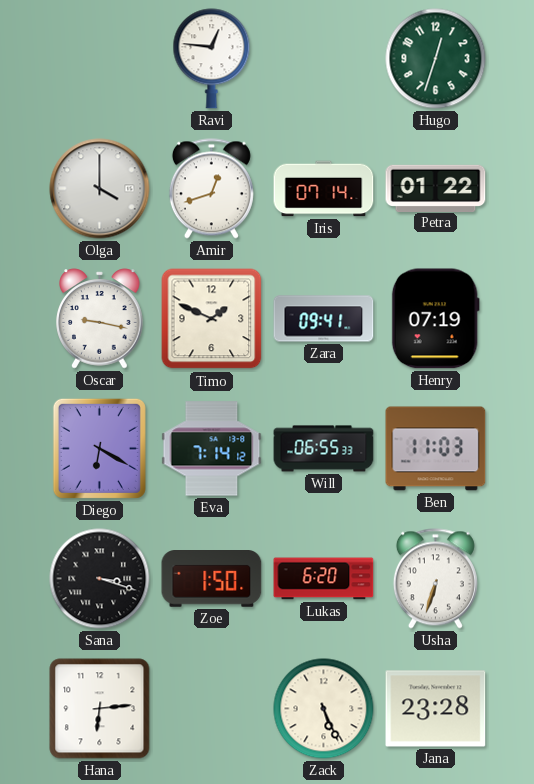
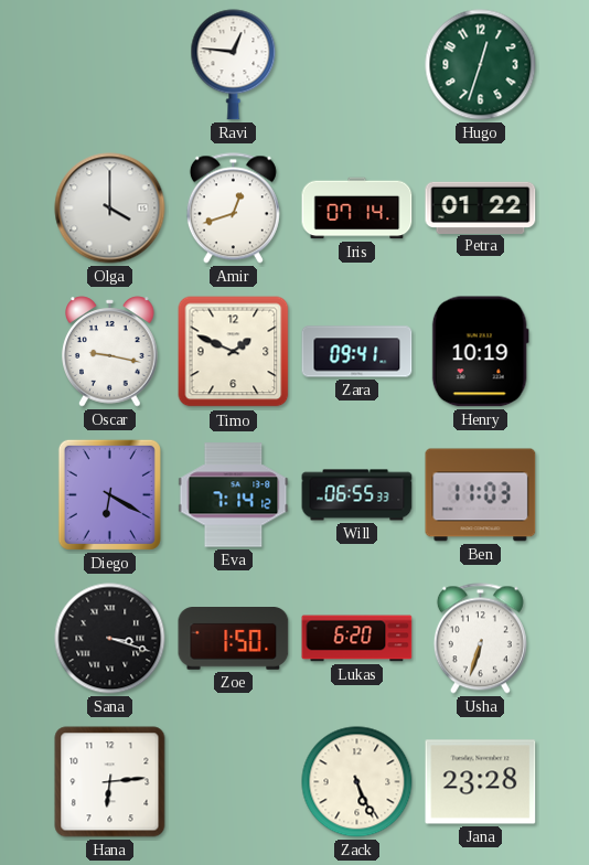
Henry: 07:19 -> 10:19
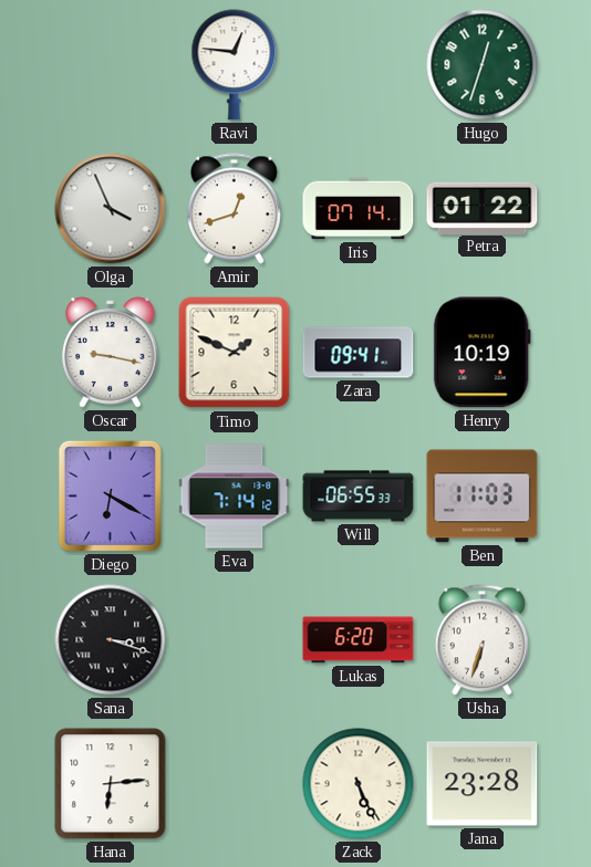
Olga: 4:00 -> 3:56
Zoe: 1:50 -> none
